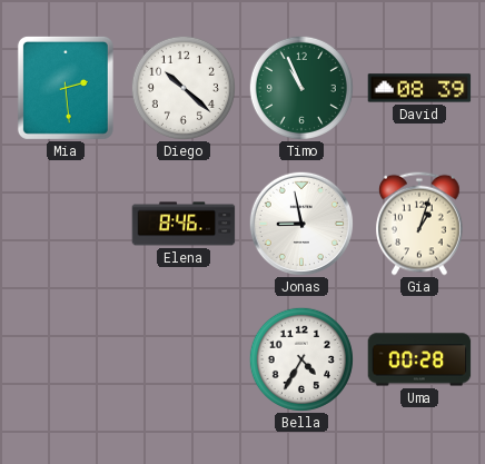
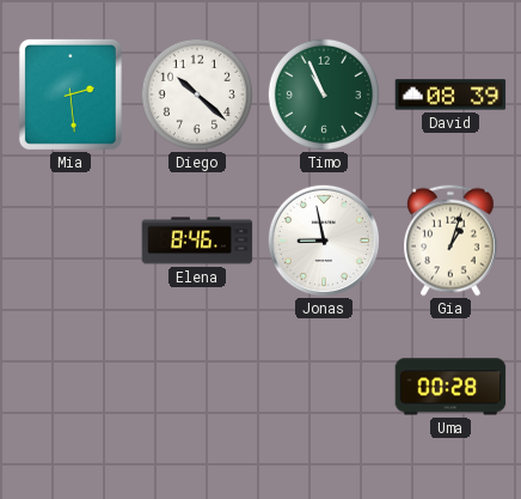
Bella: 4:35 -> none
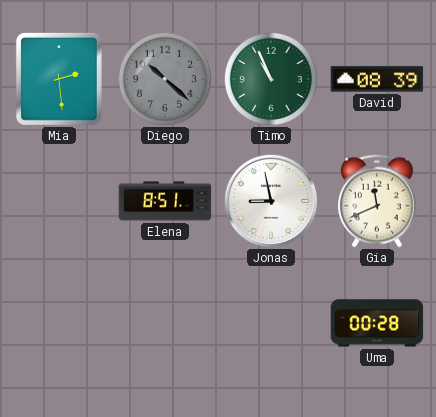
Diego dial: white -> grey
Elena: 8:46 -> 8:51
Gia: 1:03 -> 11:41
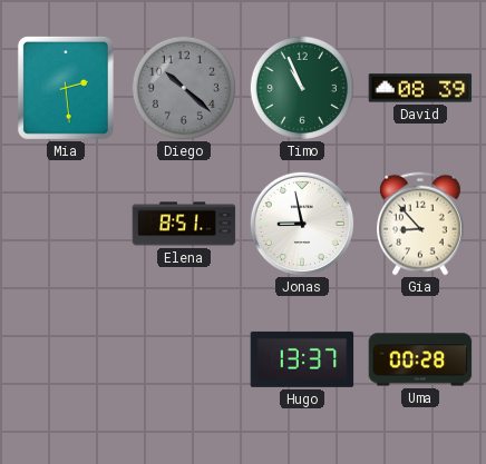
Gia: 11:41 -> 8:53
Hugo: none -> 13:37
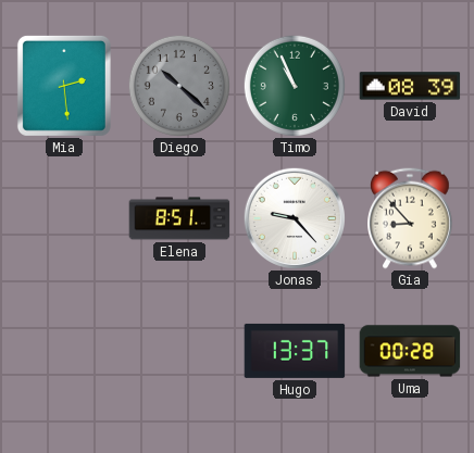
Jonas: 8:58 -> 9:23
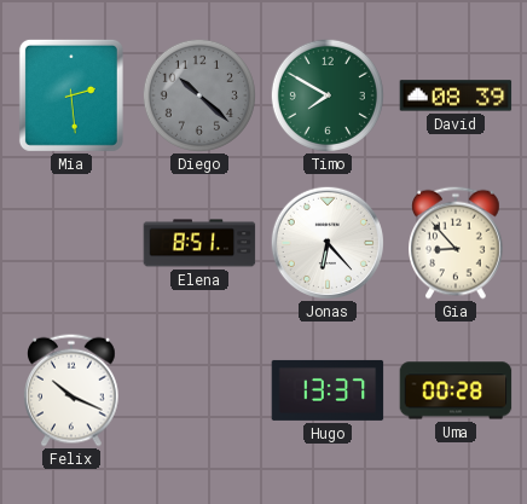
Timo: 10:56 -> 7:50
Jonas: 9:23 -> 6:23
Felix: none -> 10:19
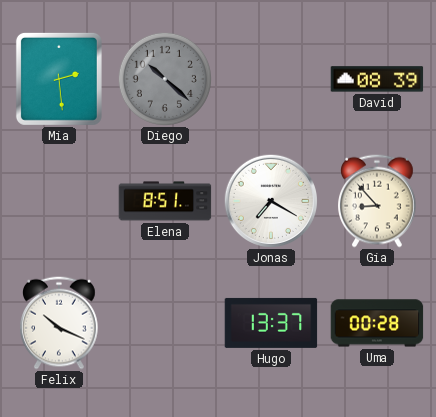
Timo: 7:50 -> none
Jonas: 6:23 -> 7:20
